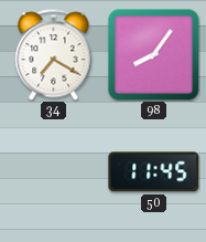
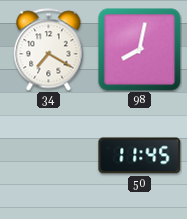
98: 8:06 -> 8:02
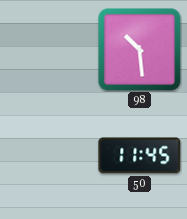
34: 7:20 -> none
98: 8:02 -> 10:29
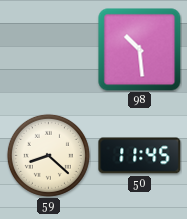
59: none -> 8:22
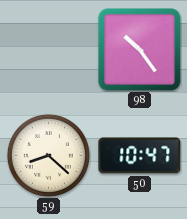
98: 10:29 -> 10:24
50: 11:45 -> 10:47
